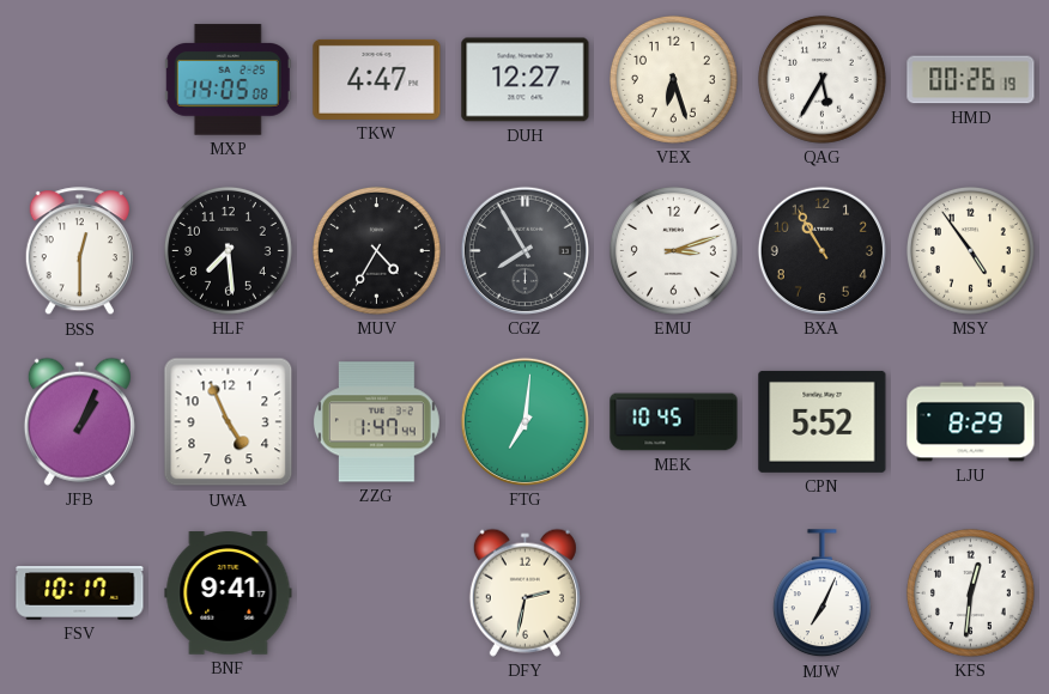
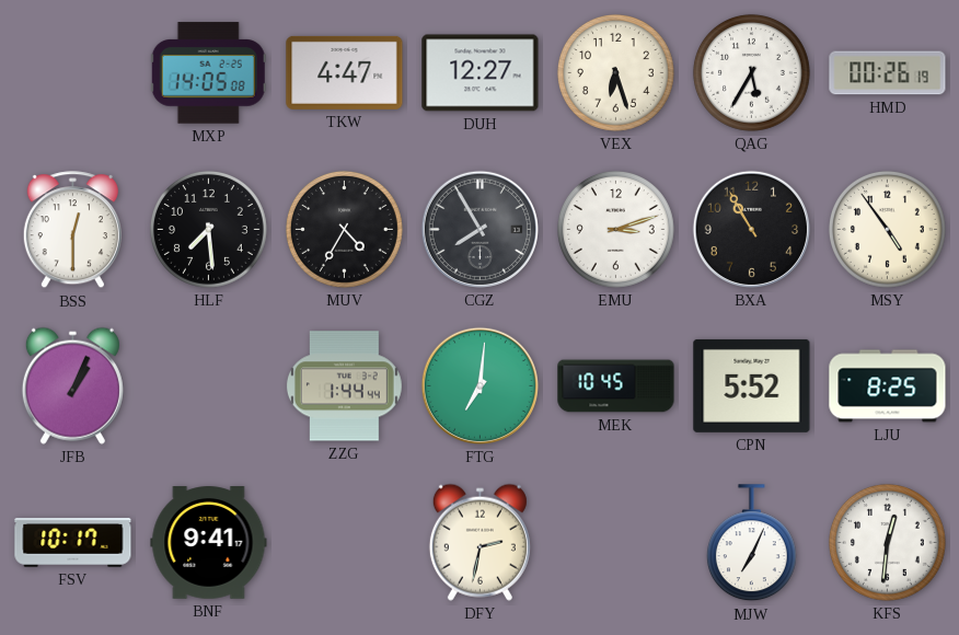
UWA: 4:56 -> none
ZZG: 1:47 -> 1:44
LJU: 8:29 -> 8:25
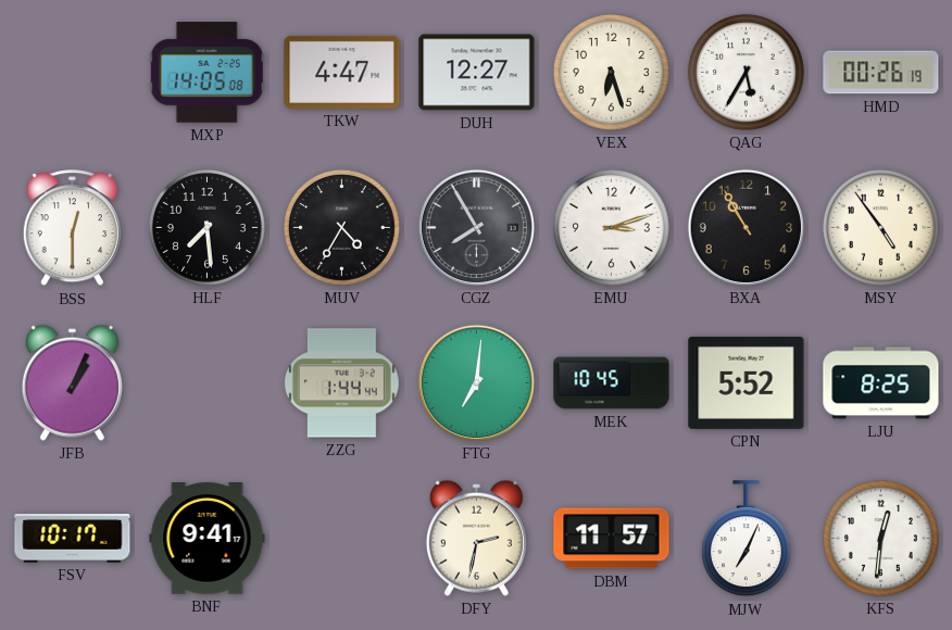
DBM: none -> 11:57
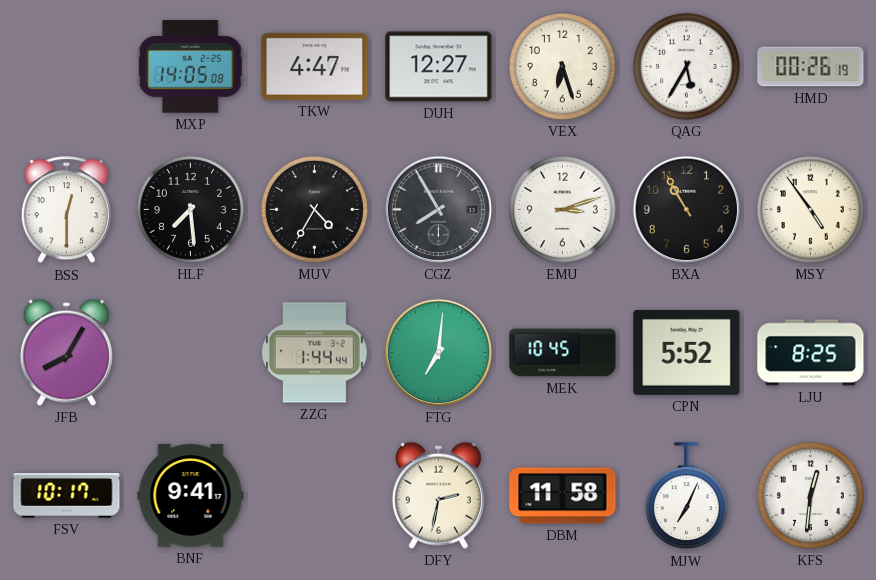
JFB: 1:04 -> 8:05
DBM: 11:57 -> 11:58
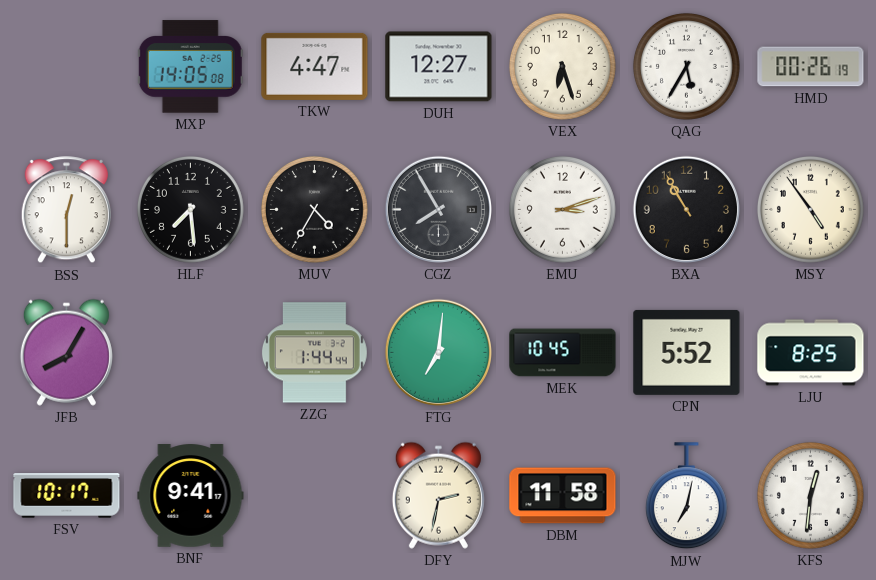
MJW: 7:04 -> 7:02
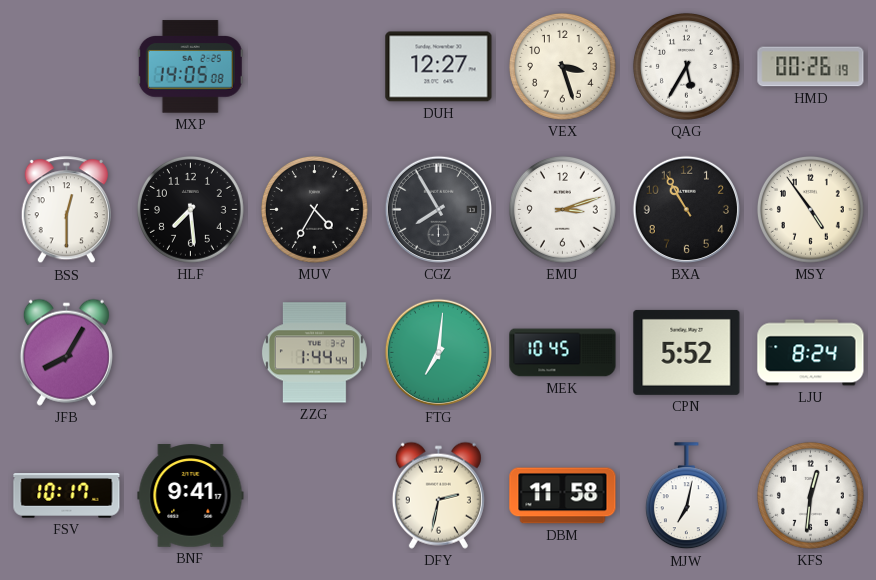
TKW: 4:47 -> none
VEX: 6:27 -> 3:27
LJU: 8:25 -> 8:24
